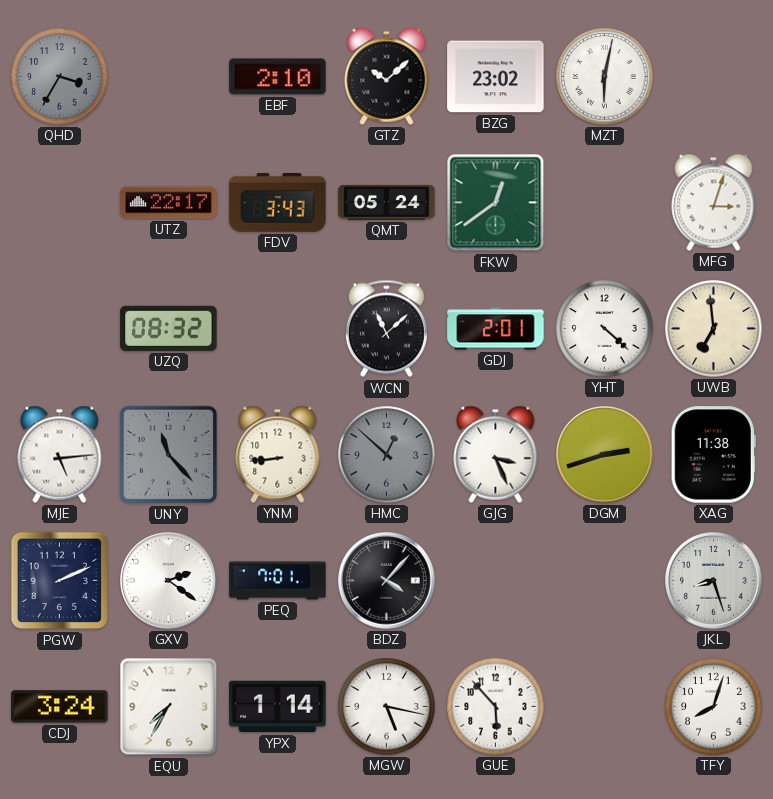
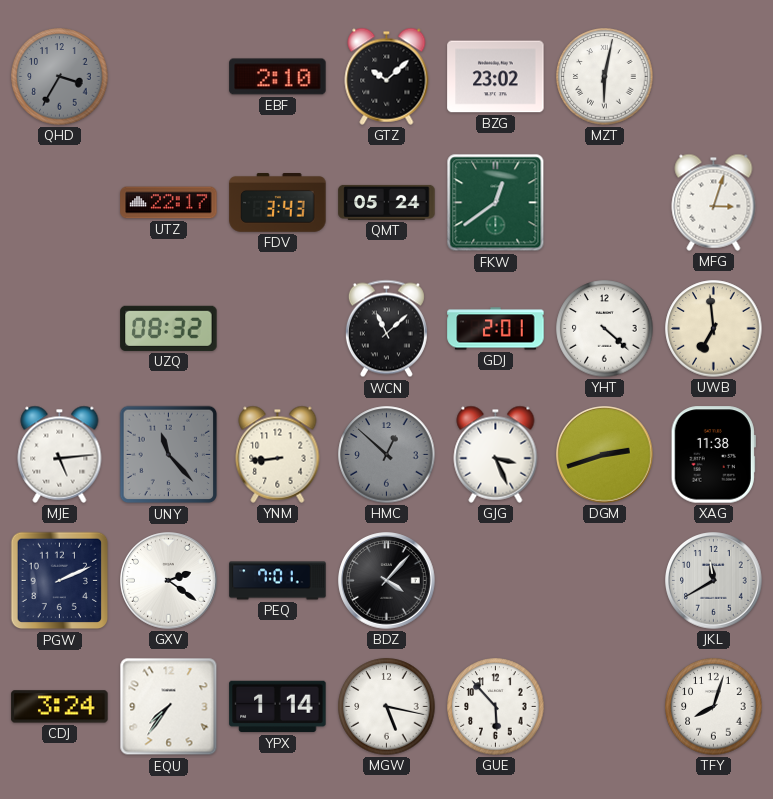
JKL: 8:27 -> 11:40
EQU: 7:35 -> 7:36
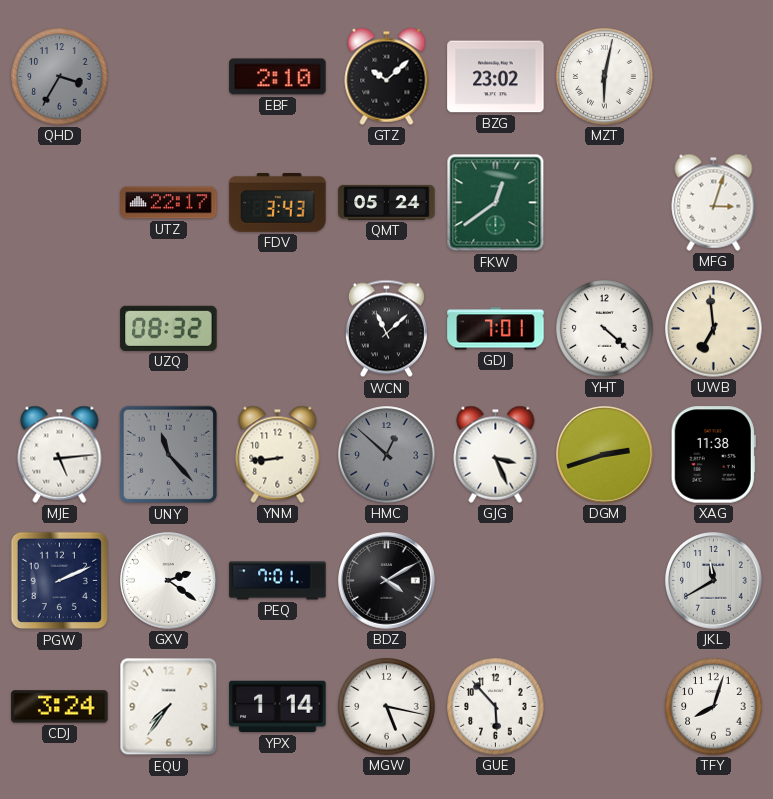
GDJ: 2:01 -> 7:01
BDZ: 4:07 -> 4:10
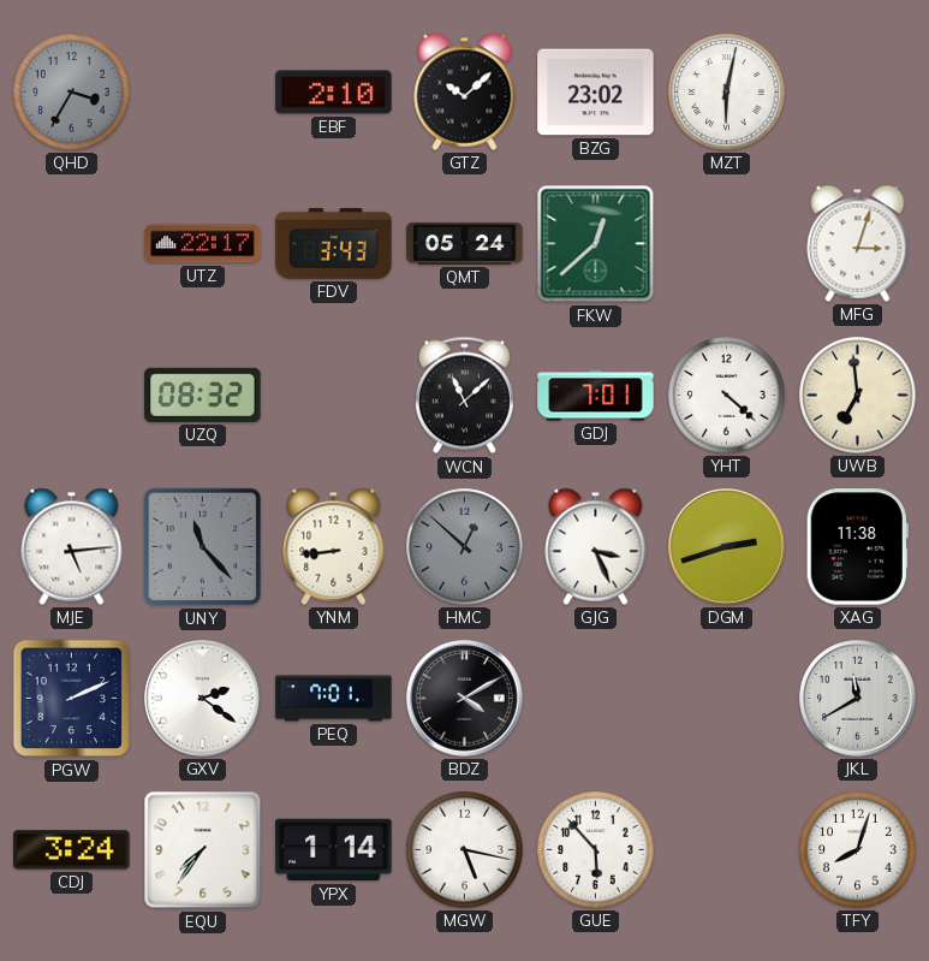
FKW: 12:39 -> 12:38
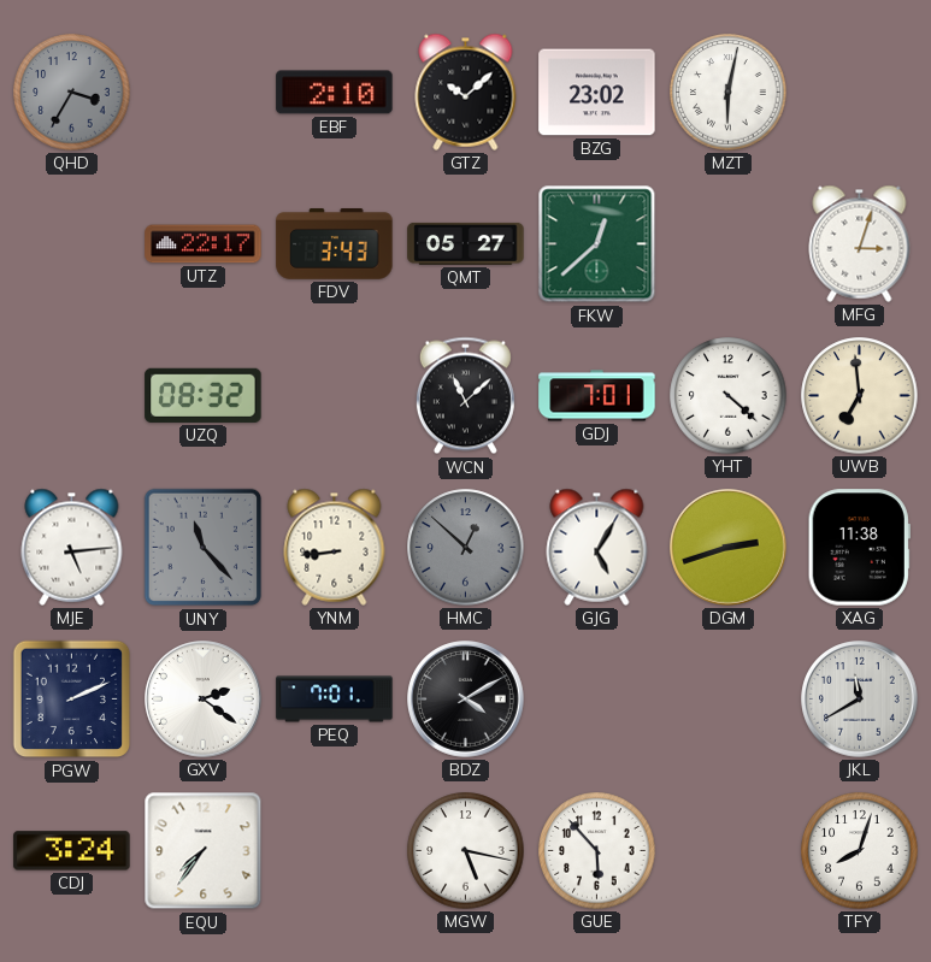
QMT: 05:24 -> 05:27
GJG: 3:26 -> 5:05
YPX: 1:14 -> none
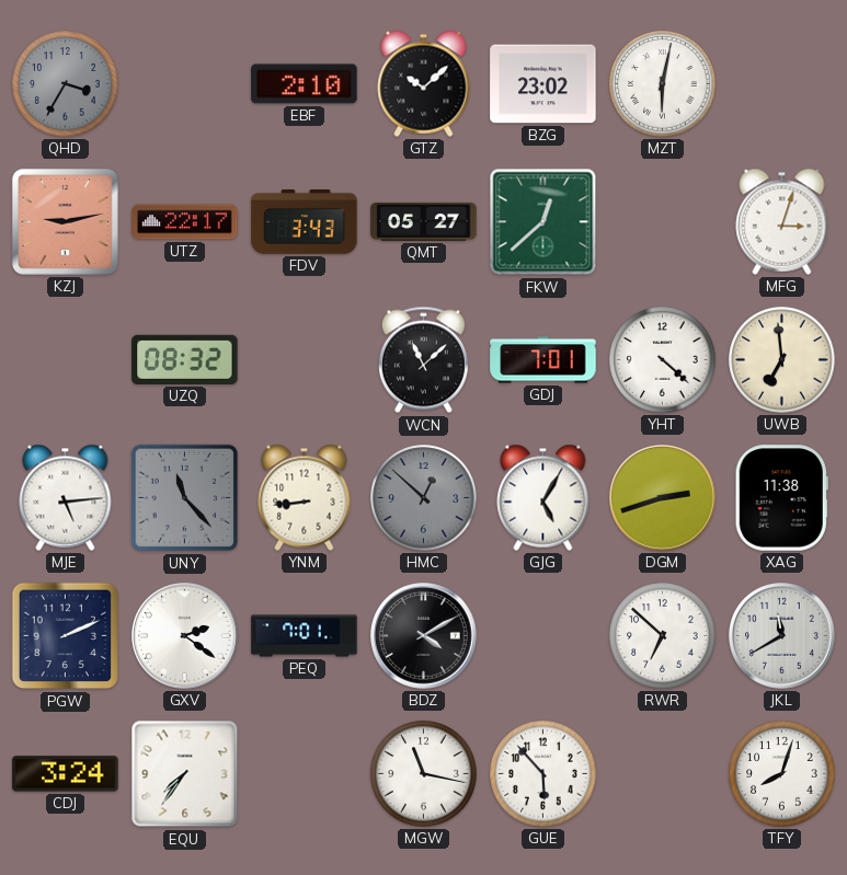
KZJ: none -> 9:13
RWR: none -> 6:52
MGW: 5:17 -> 11:17
